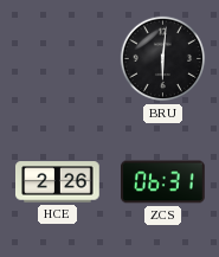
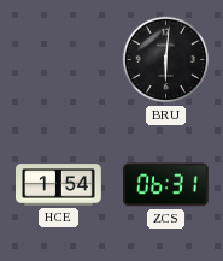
HCE: 2:26 -> 1:54
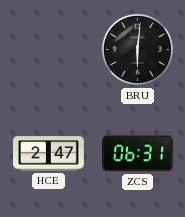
HCE: 1:54 -> 2:47
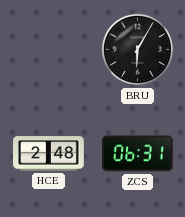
BRU: 6:01 -> 6:05
HCE: 2:47 -> 2:48
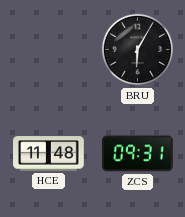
HCE: 2:48 -> 11:48
ZCS: 06:31 -> 09:31
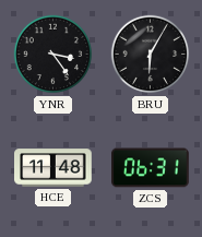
YNR: none -> 3:24
ZCS: 09:31 -> 06:31
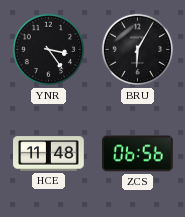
ZCS: 06:31 -> 06:56
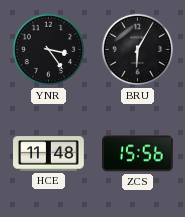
ZCS: 06:56 -> 15:56
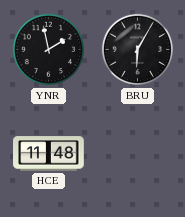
YNR: 3:24 -> 1:58
ZCS: 15:56 -> none
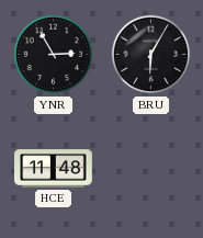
YNR: 1:58 -> 2:55
